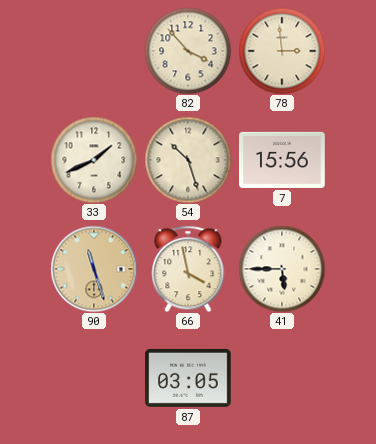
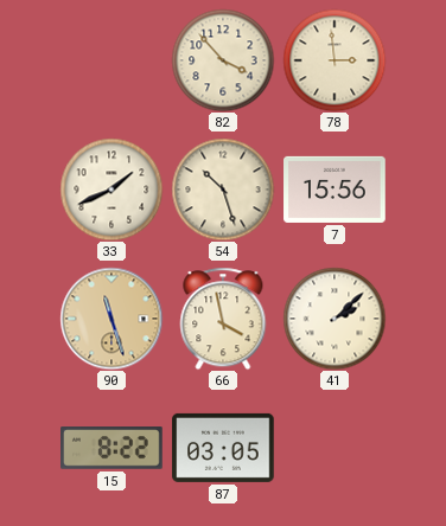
41: 5:45 -> 2:08
15: none -> 8:22
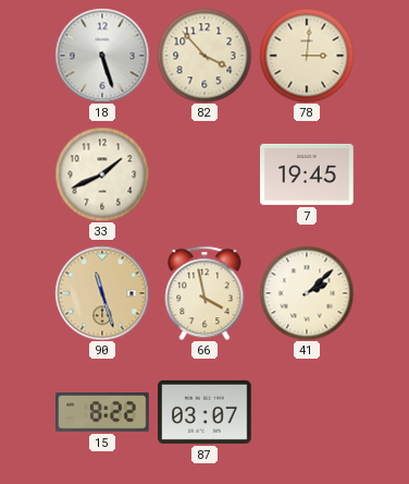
18: none -> 5:27
78: 2:59 -> 3:01
54: 10:27 -> none
7: 15:56 -> 19:45
87: 03:05 -> 03:07
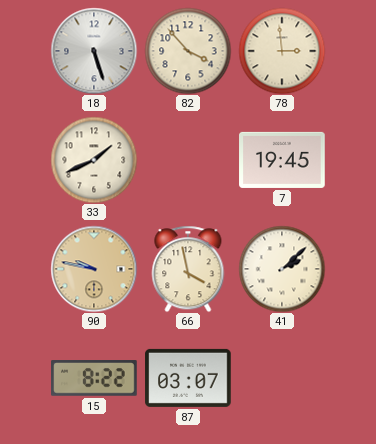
78: 3:01 -> 2:59
90: 11:27 -> 9:47
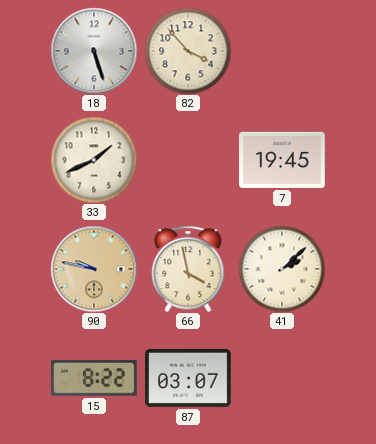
78: 2:59 -> none
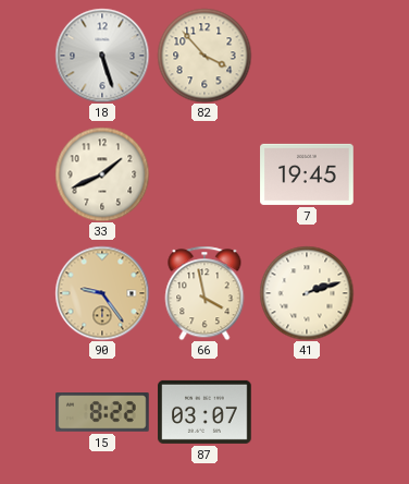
90: 9:47 -> 9:24
41: 2:08 -> 2:12
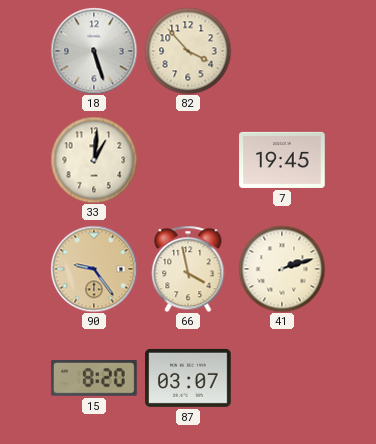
33: 1:41 -> 1:01
15: 8:22 -> 8:20
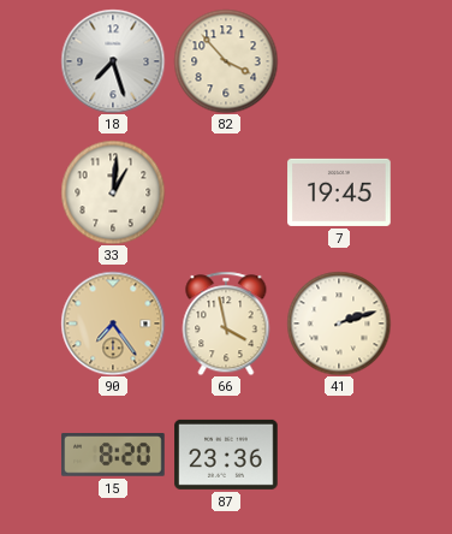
18: 5:27 -> 7:27
90: 9:24 -> 7:24
87: 03:07 -> 23:36
